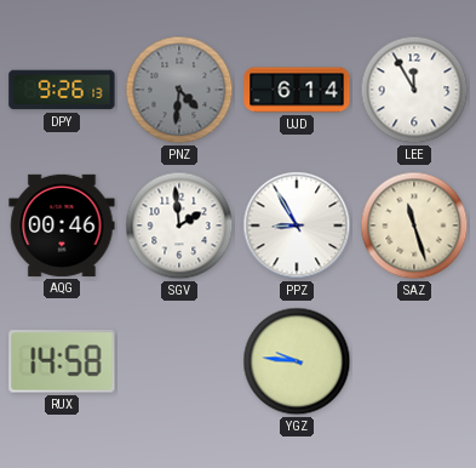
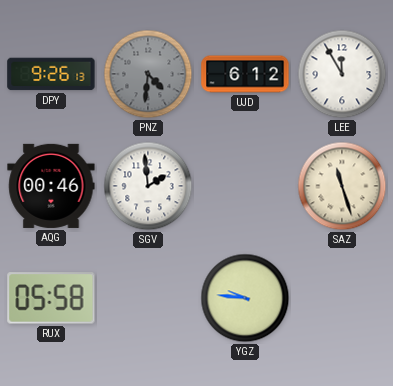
UJD: 6:14 -> 6:12
PPZ: 8:55 -> none
RUX: 14:58 -> 05:58
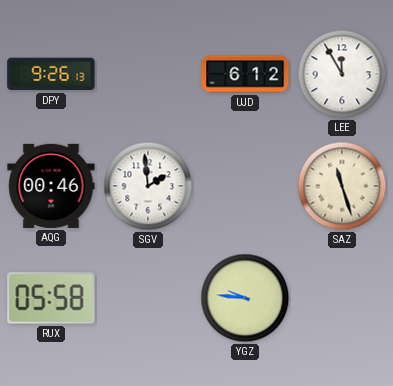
PNZ: 4:31 -> none
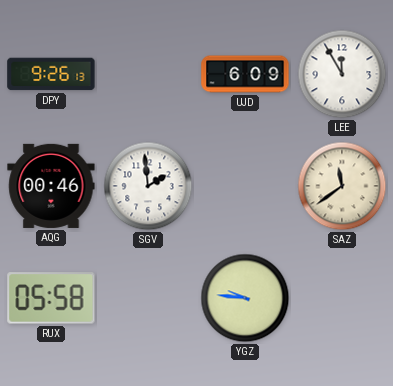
UJD: 6:12 -> 6:09
SAZ: 11:27 -> 11:39
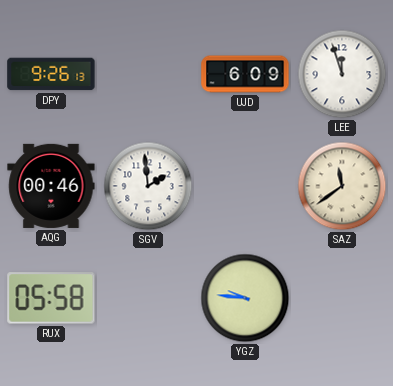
LEE: 11:55 -> 11:57
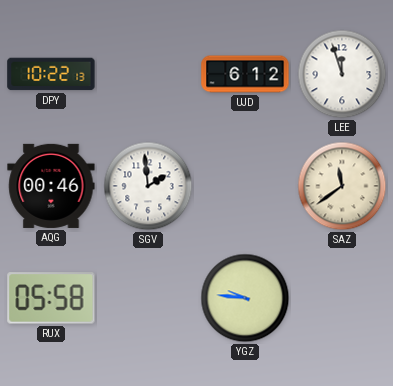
DPY: 9:26 -> 10:22
UJD: 6:09 -> 6:12
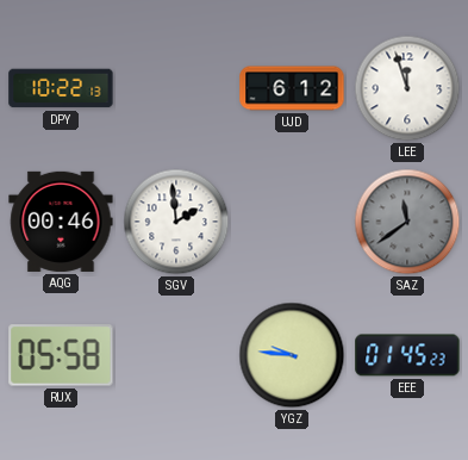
SAZ dial: cream -> grey
EEE: none -> 01:45
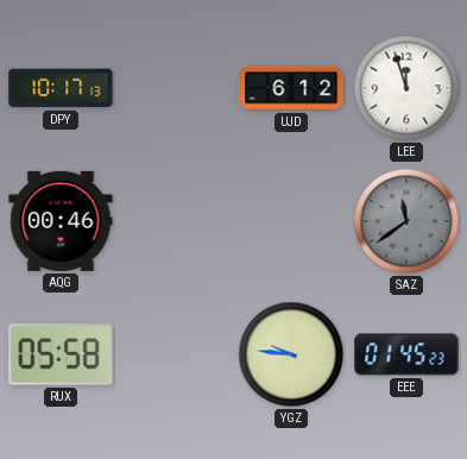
DPY: 10:22 -> 10:17
SGV: 1:59 -> none
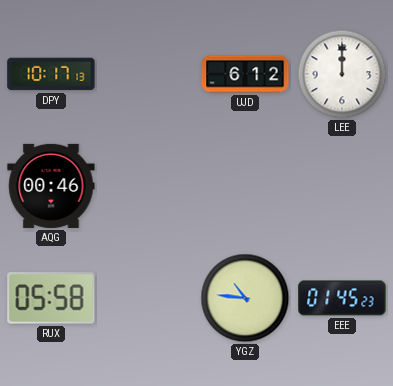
LEE: 11:57 -> 12:00
SAZ: 11:39 -> none
YGZ: 9:46 -> 10:46
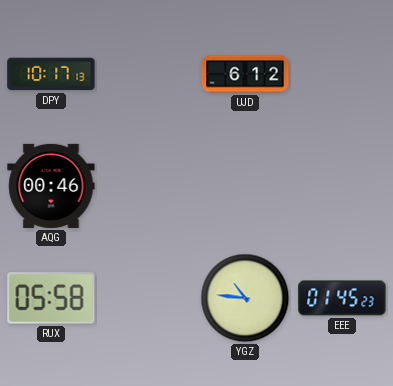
LEE: 12:00 -> none
